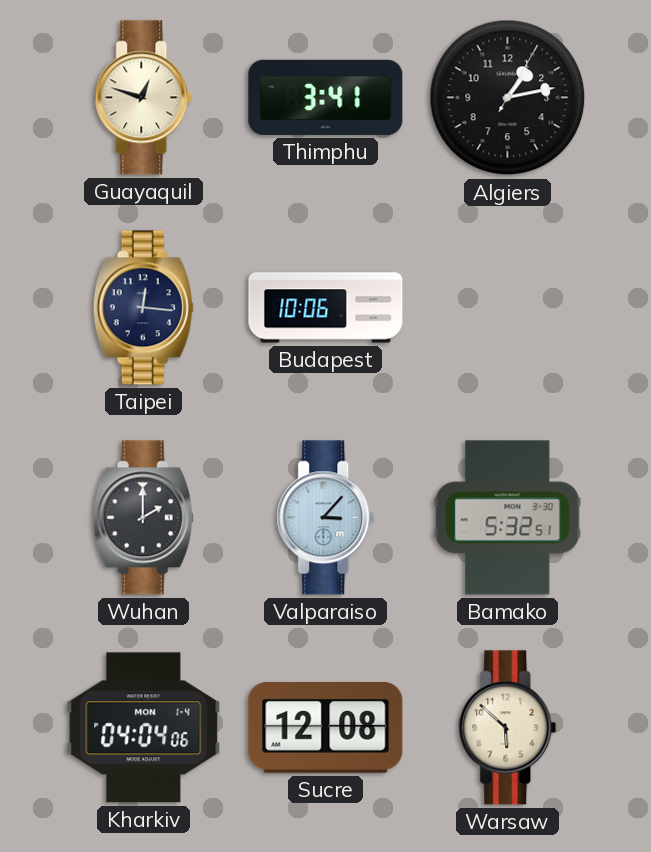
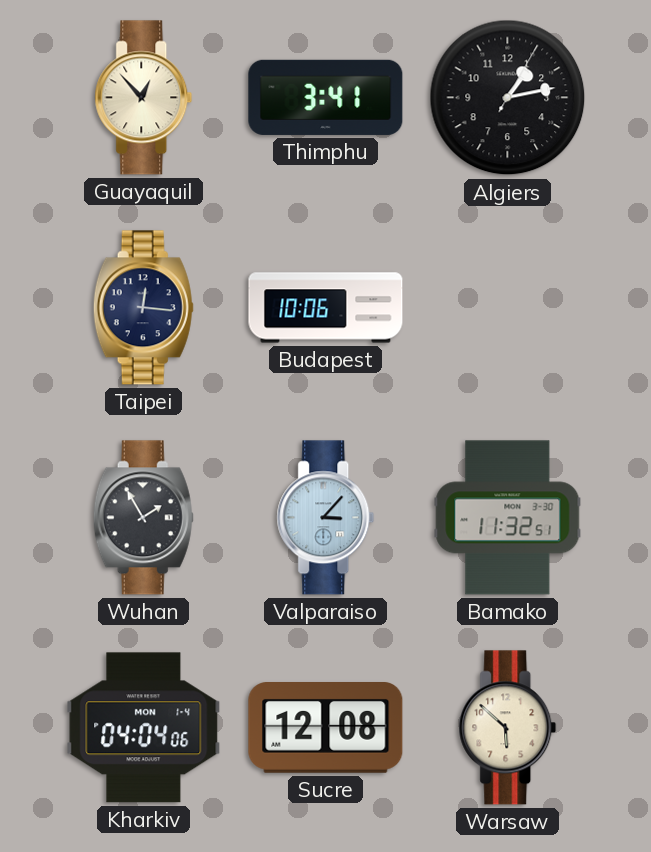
Guayaquil: 12:48 -> 12:53
Wuhan: 2:00 -> 1:55
Bamako: 5:32 -> 11:32
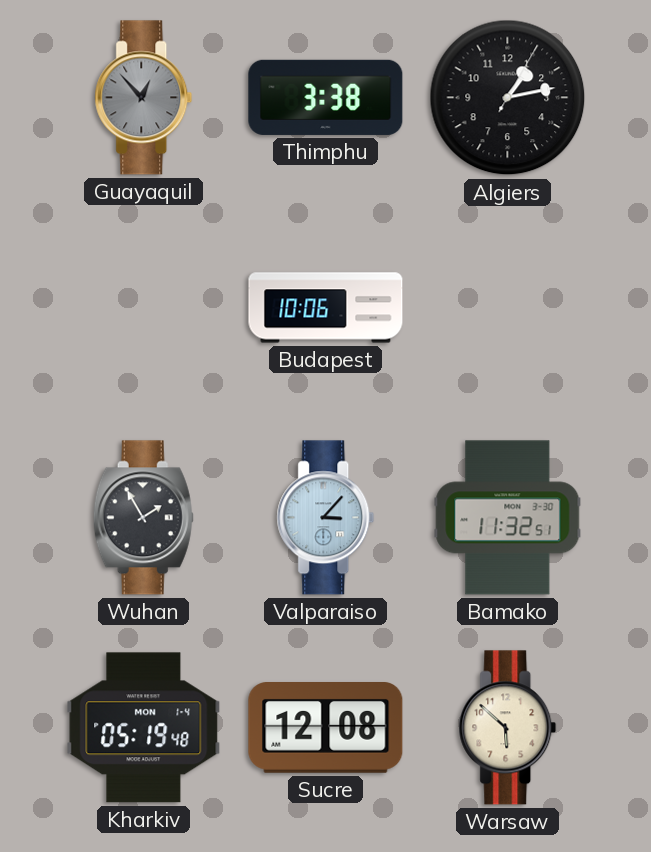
Guayaquil dial: cream -> grey
Thimphu: 3:41 -> 3:38
Taipei: 12:16 -> none
Kharkiv: 04:04 -> 05:19
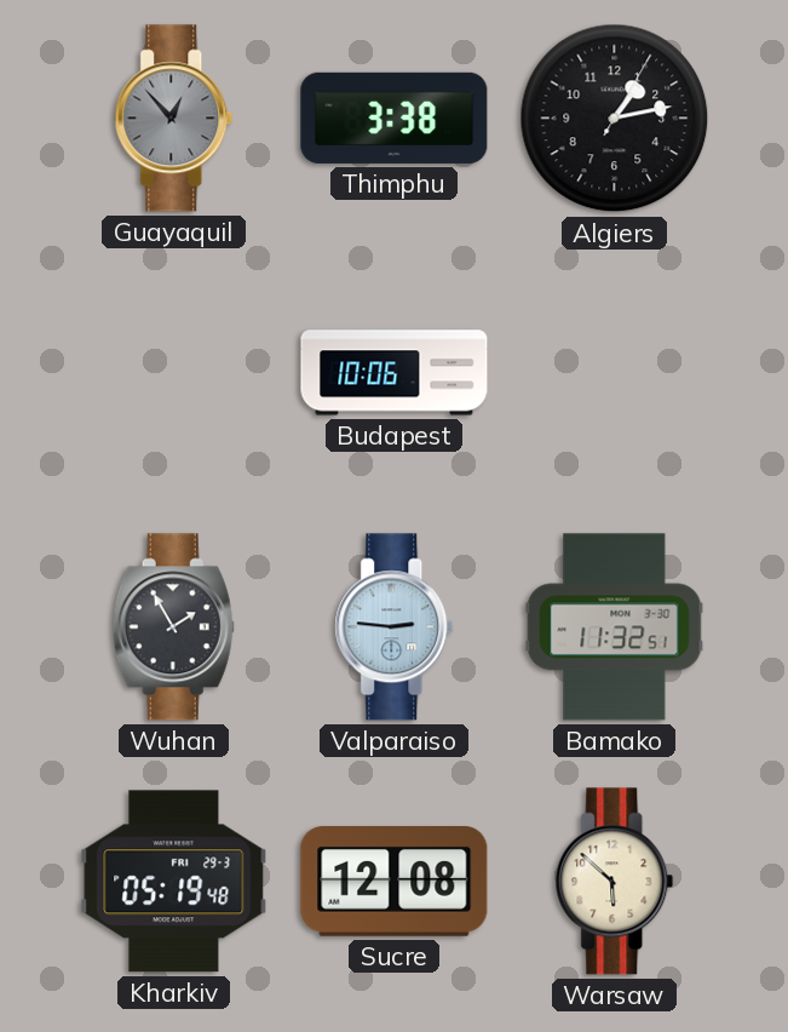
Valparaiso: 3:07 -> 2:46
Kharkiv date: MON 1-4 -> FRI 29-3
